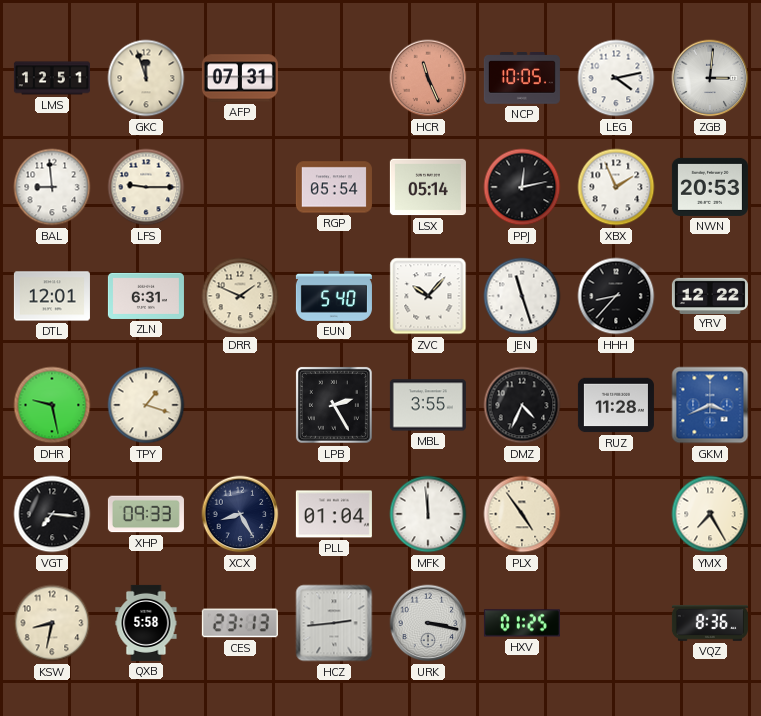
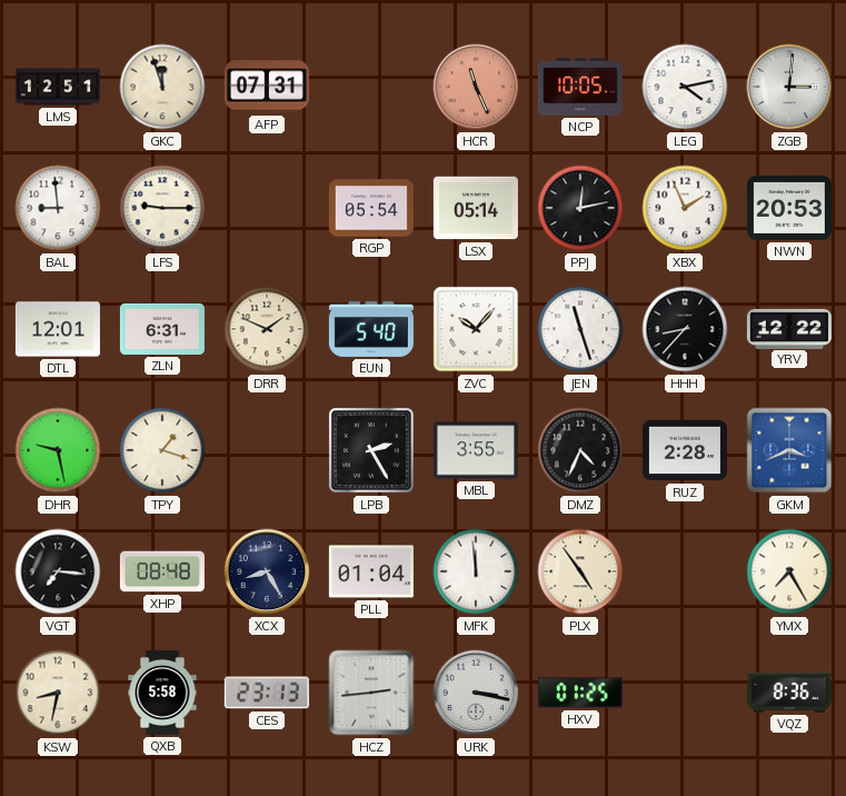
RUZ: 11:28 -> 2:28
XHP: 09:33 -> 08:48
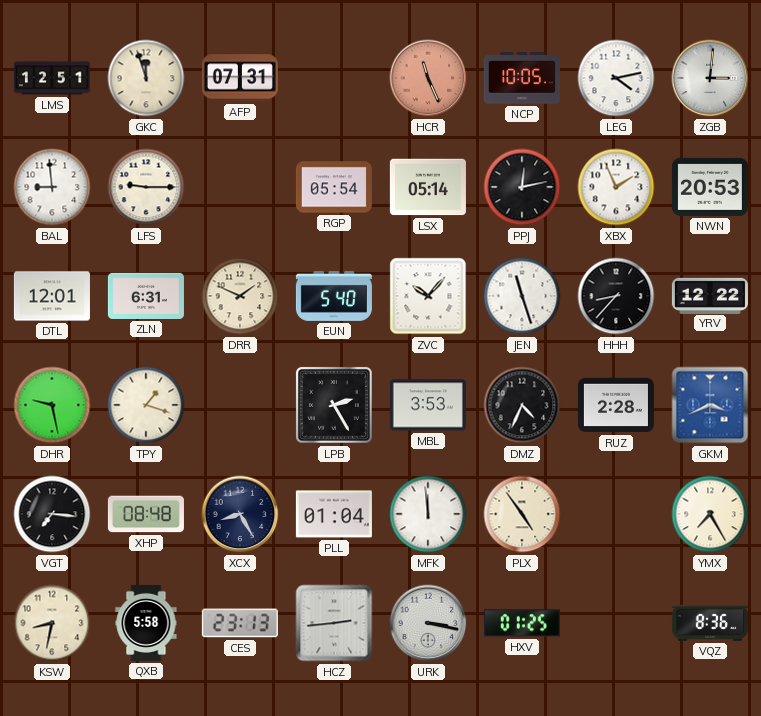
MBL: 3:55 -> 3:53
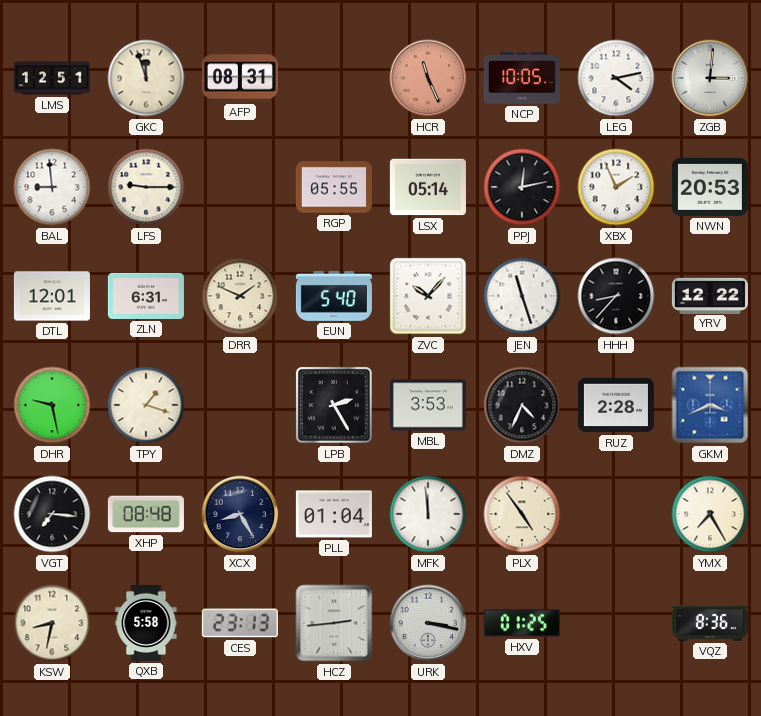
AFP: 07:31 -> 08:31
RGP: 05:54 -> 05:55
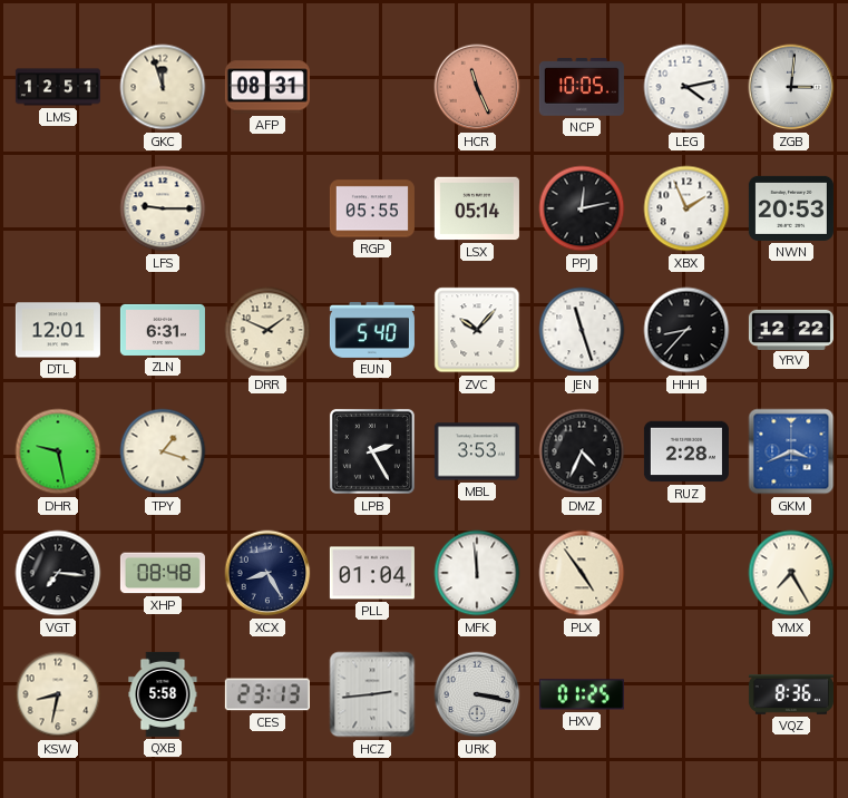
BAL: 8:59 -> none
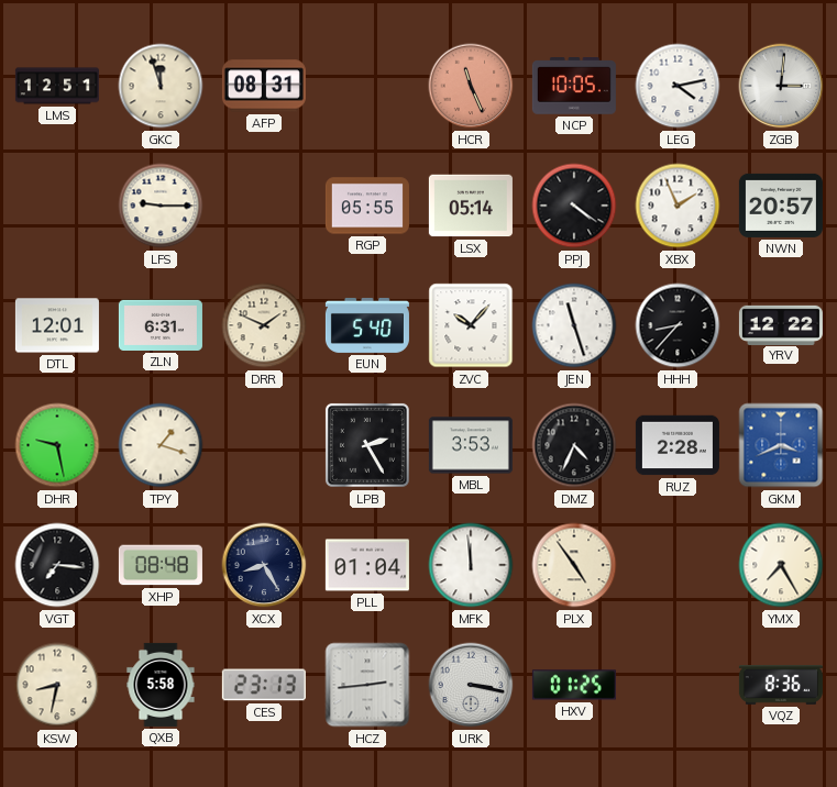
PPJ: 12:13 -> 4:21
NWN: 20:53 -> 20:57
